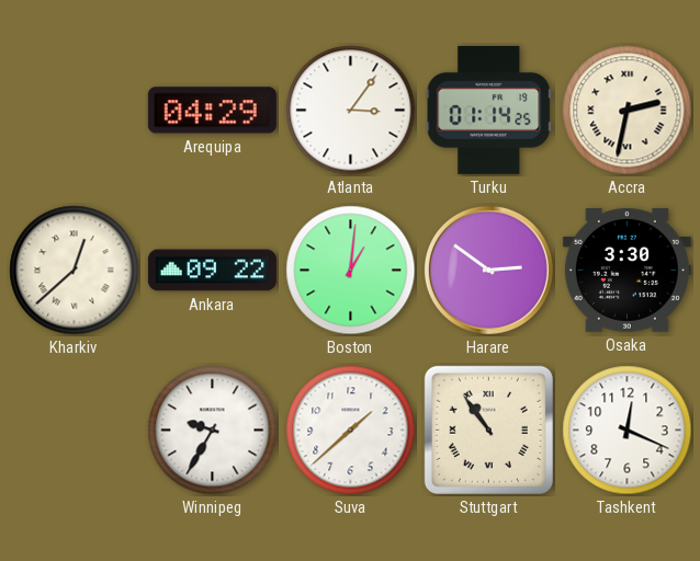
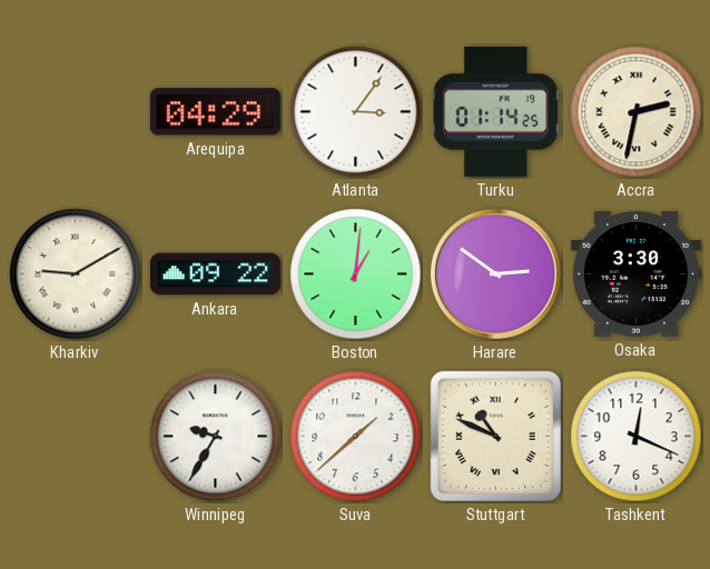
Kharkiv: 12:38 -> 9:10
Stuttgart: 10:54 -> 10:49
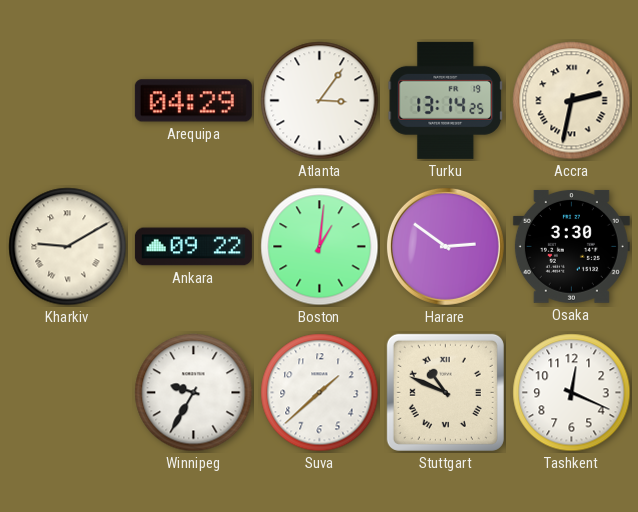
Turku: 01:14 -> 13:14
